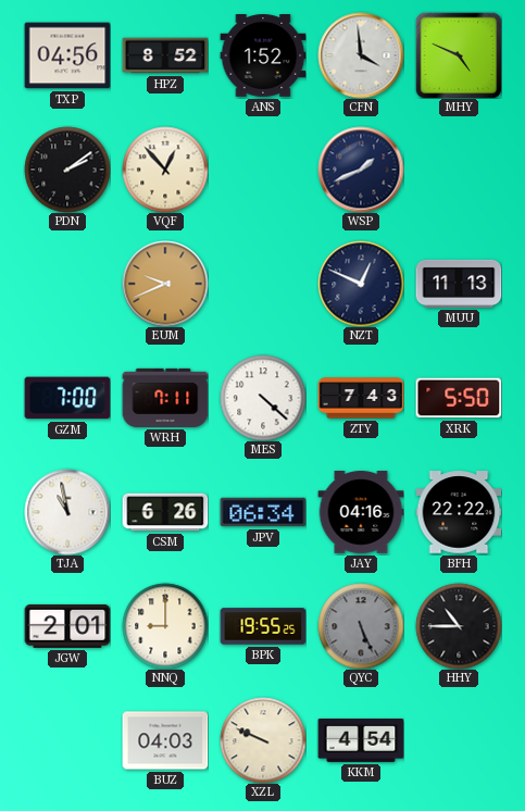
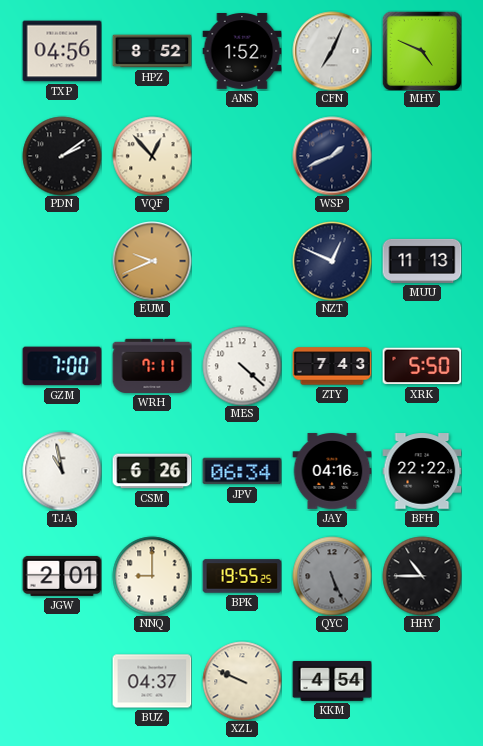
CFN: 3:59 -> 7:04
BUZ: 04:03 -> 04:37
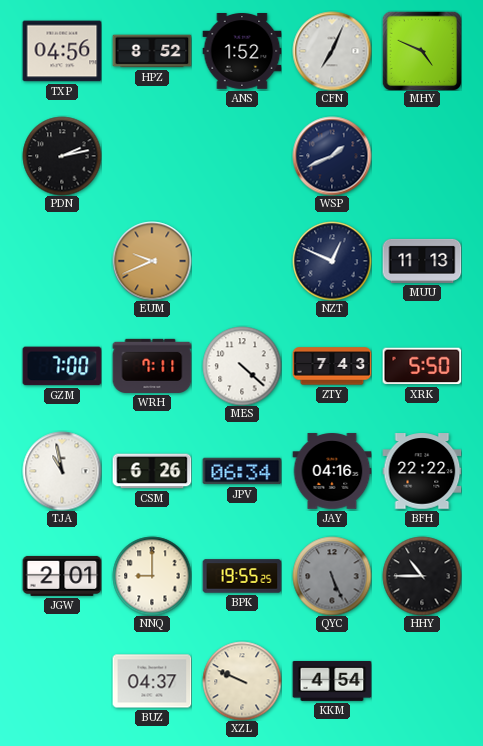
PDN: 2:09 -> 2:13
VQF: 12:53 -> none
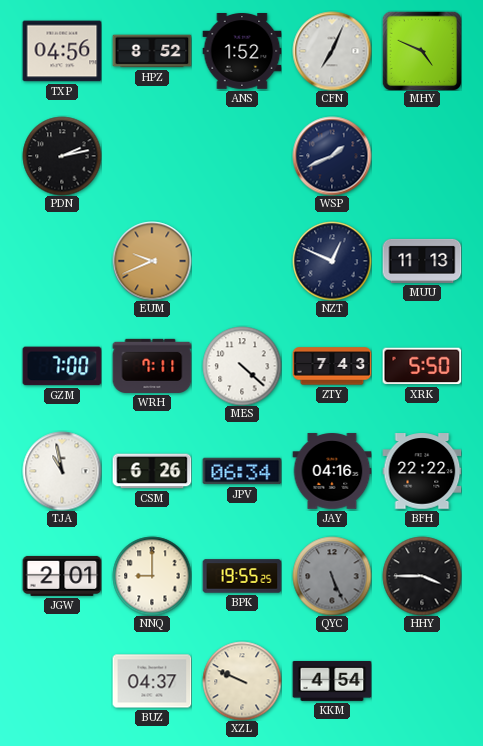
HHY: 10:45 -> 3:45
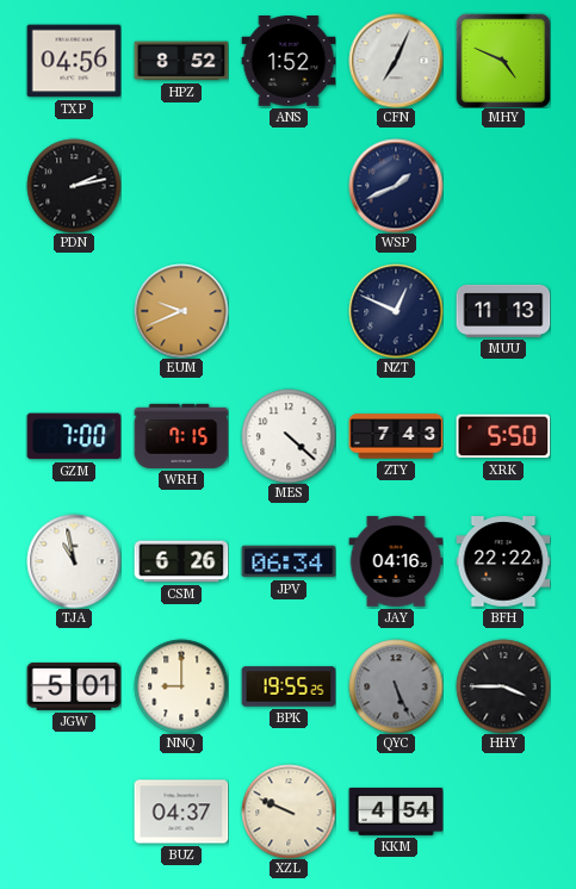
WRH: 7:11 -> 7:15
JGW: 2:01 -> 5:01
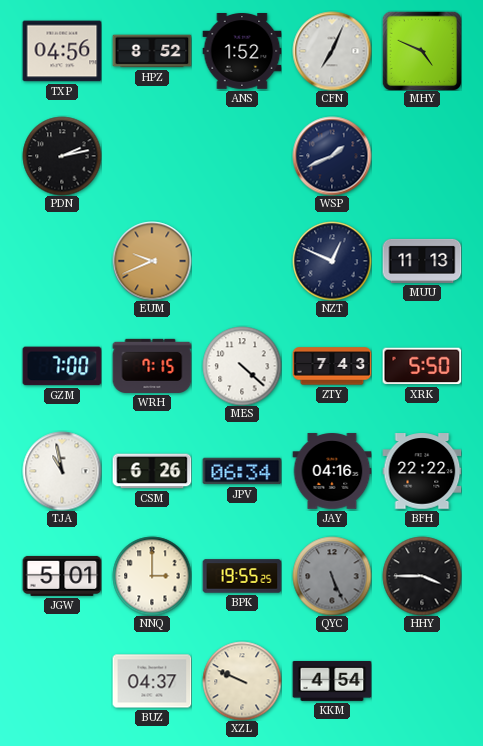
NNQ: 9:00 -> 3:00
